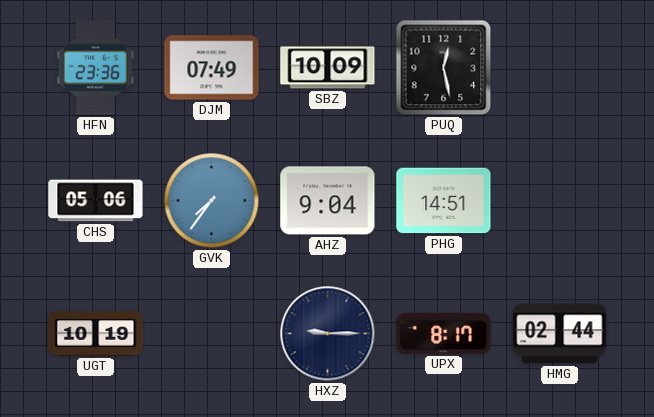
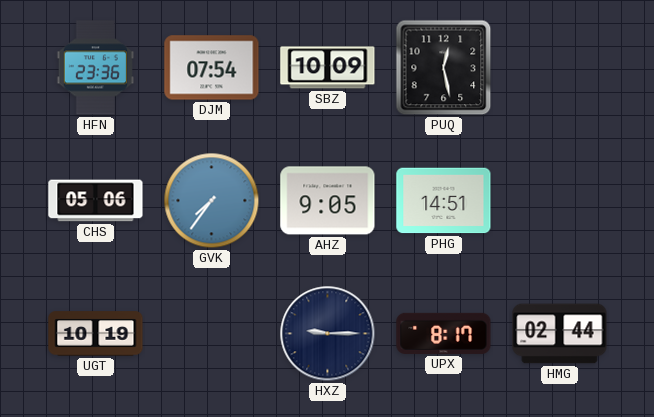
DJM: 07:49 -> 07:54
AHZ: 9:04 -> 9:05
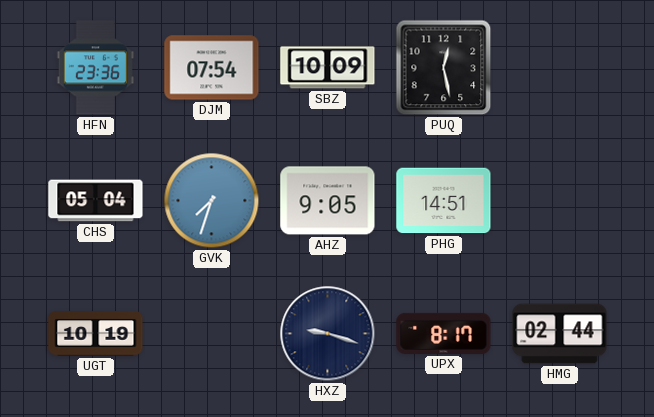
CHS: 05:06 -> 05:04
GVK: 7:36 -> 7:33
HXZ: 9:15 -> 9:18
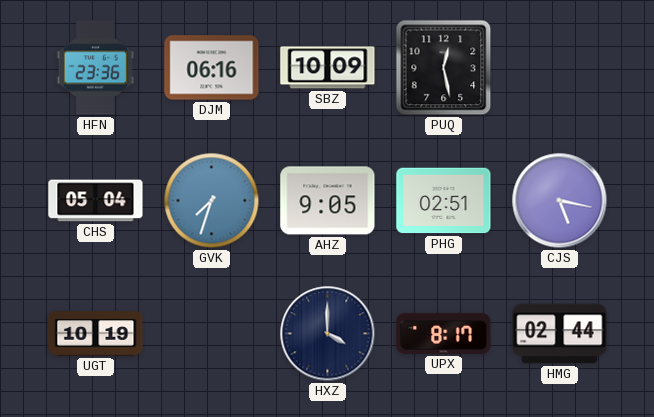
DJM: 07:54 -> 06:16
PHG: 14:51 -> 02:51
CJS: none -> 5:17
HXZ: 9:18 -> 4:00
